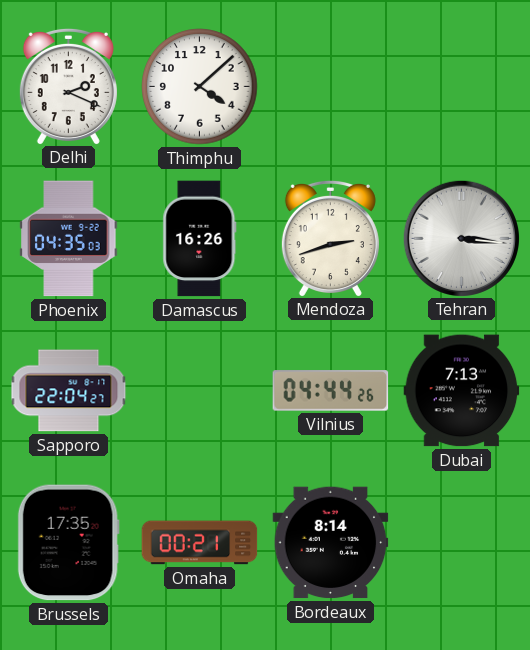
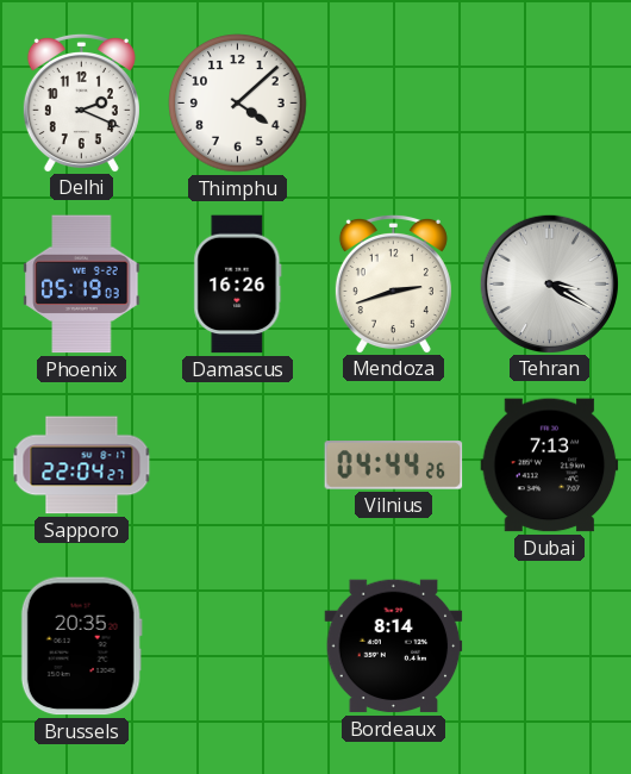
Phoenix: 04:35 -> 05:19
Tehran: 3:16 -> 3:20
Brussels: 17:35 -> 20:35
Omaha: 00:21 -> none
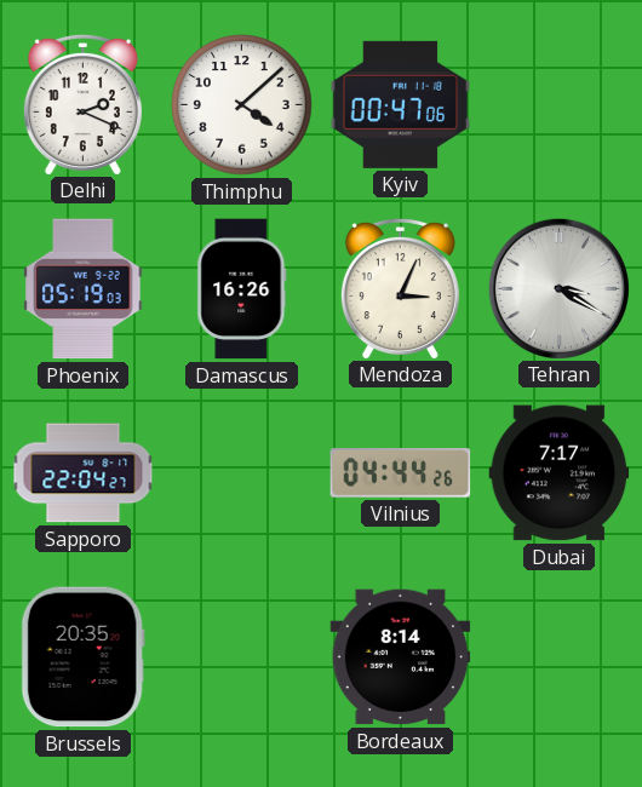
Kyiv: none -> 00:47
Mendoza: 2:42 -> 3:04
Dubai: 7:13 -> 7:17
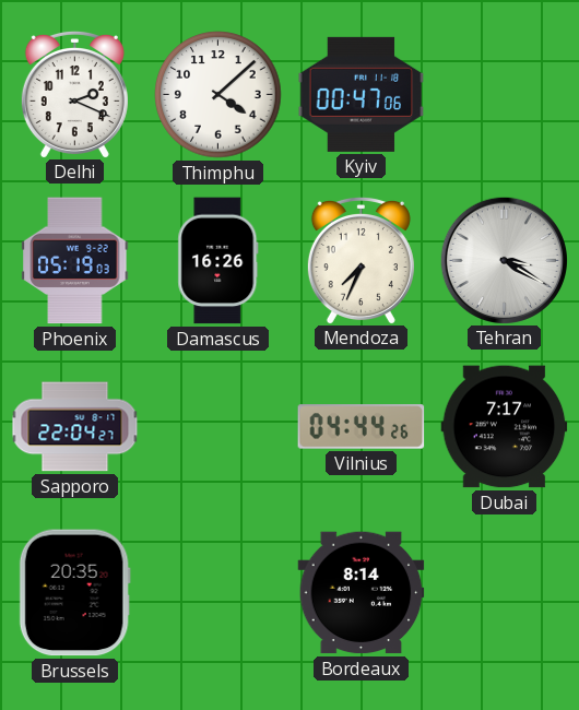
Mendoza: 3:04 -> 7:34
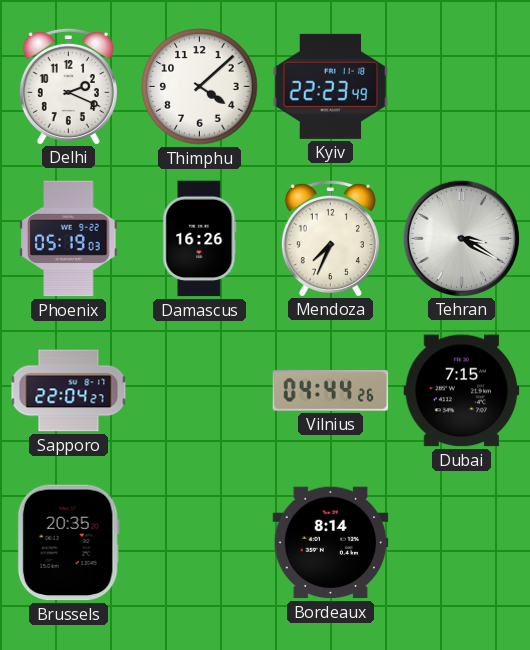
Kyiv: 00:47 -> 22:23
Dubai: 7:17 -> 7:15
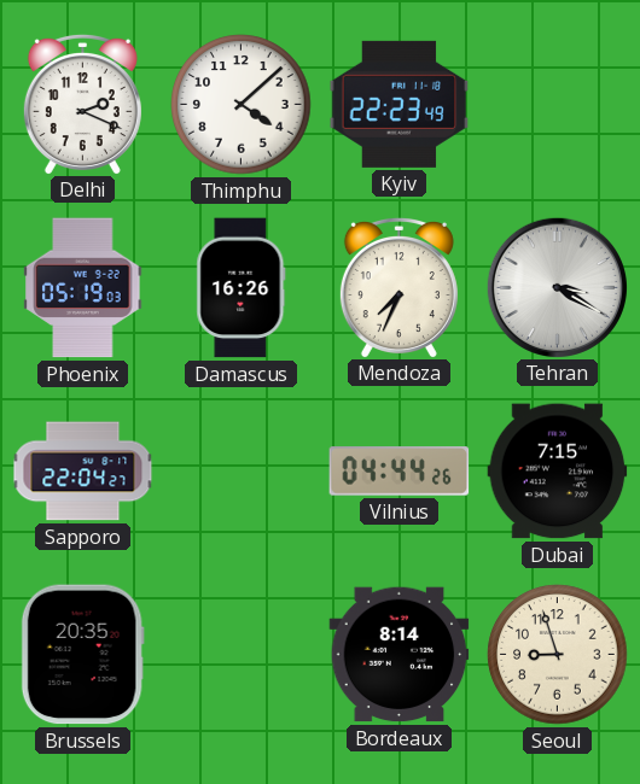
Seoul: none -> 8:57
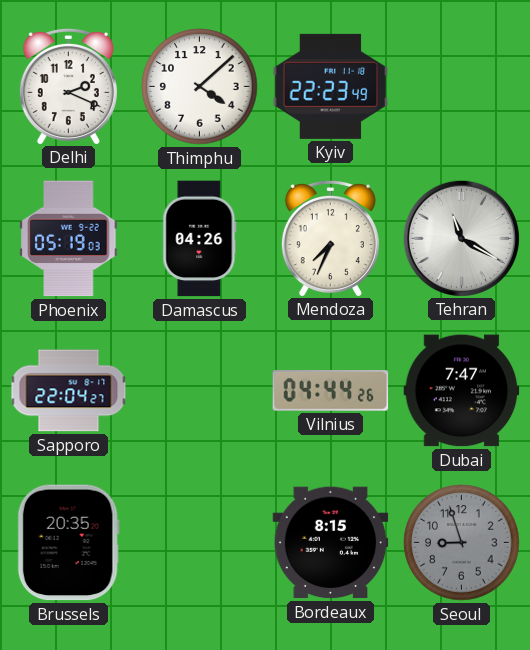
Damascus: 16:26 -> 04:26
Tehran: 3:20 -> 11:20
Dubai: 7:15 -> 7:47
Bordeaux: 8:14 -> 8:15
Seoul dial: cream -> grey
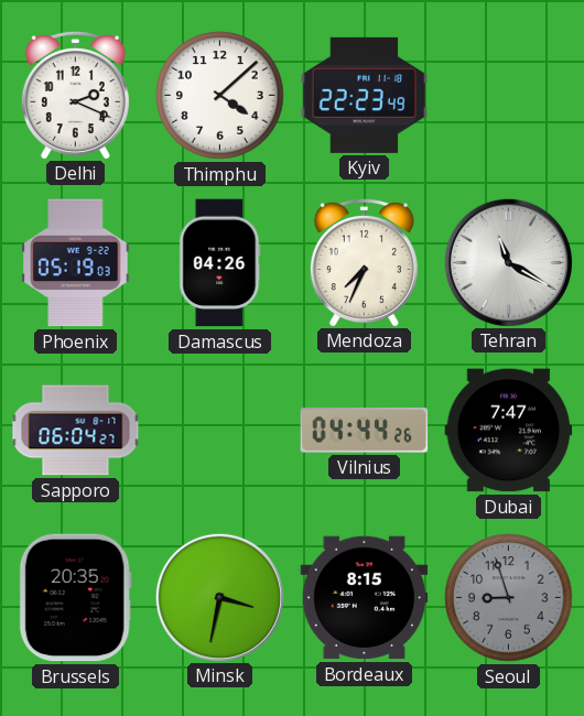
Sapporo: 22:04 -> 06:04
Minsk: none -> 3:32
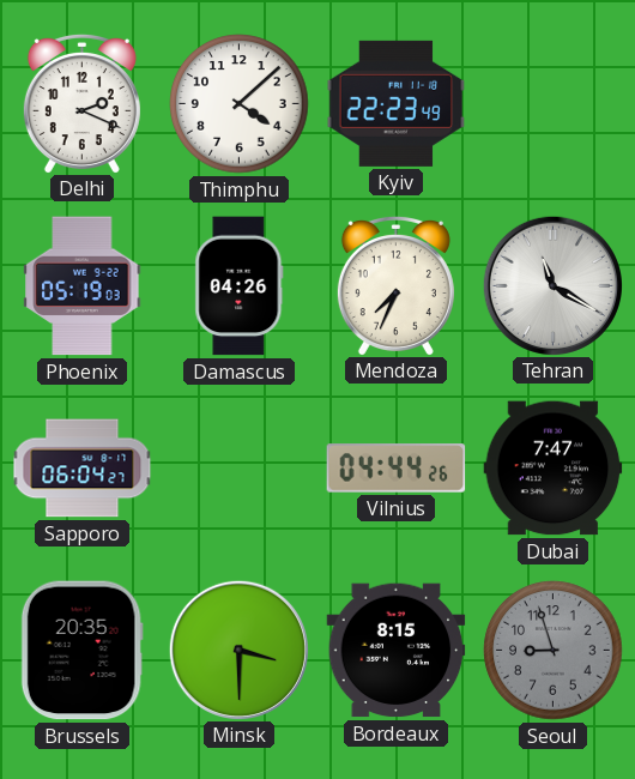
Minsk: 3:32 -> 3:30
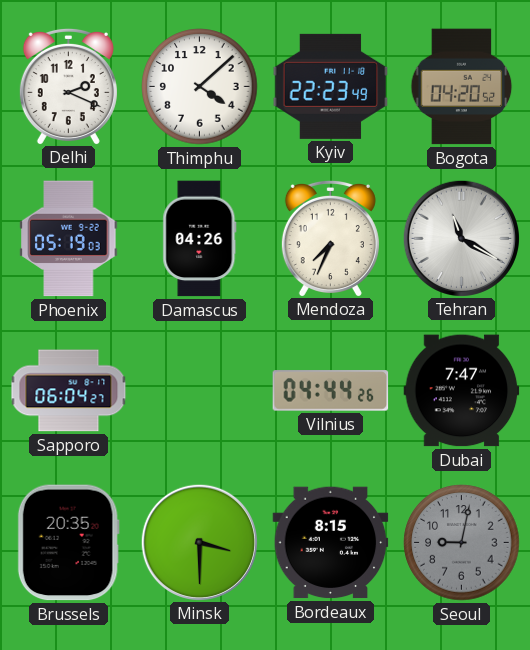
Bogota: none -> 04:20
Seoul: 8:57 -> 9:02
